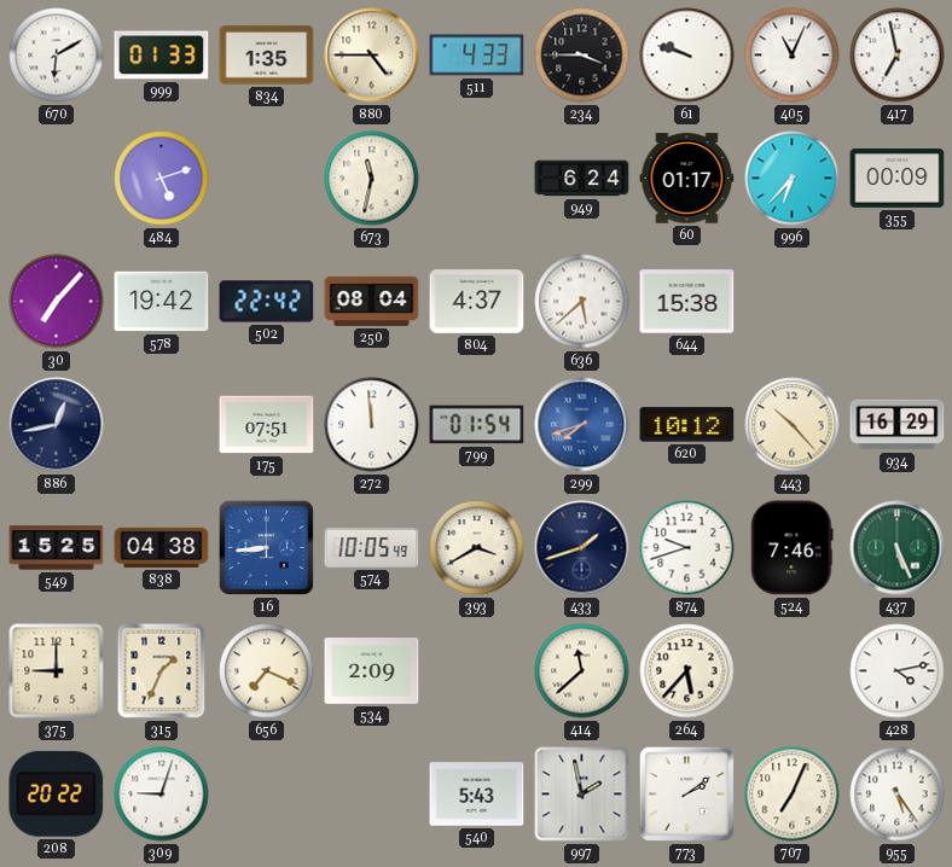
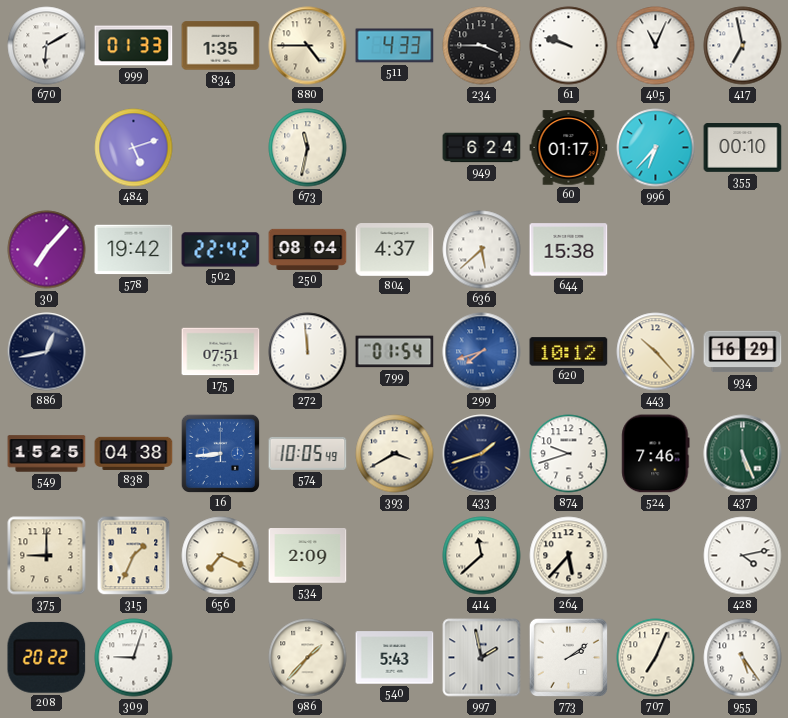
355: 00:09 -> 00:10
986: none -> 1:37
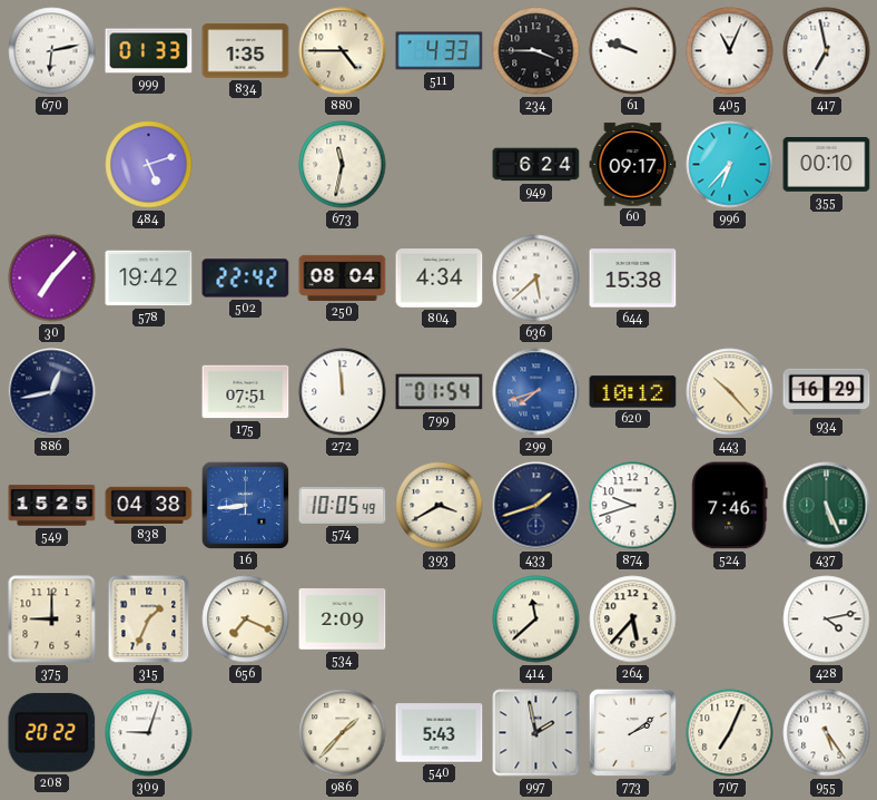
670: 6:10 -> 6:13
60: 01:17 -> 09:17
804: 4:37 -> 4:34
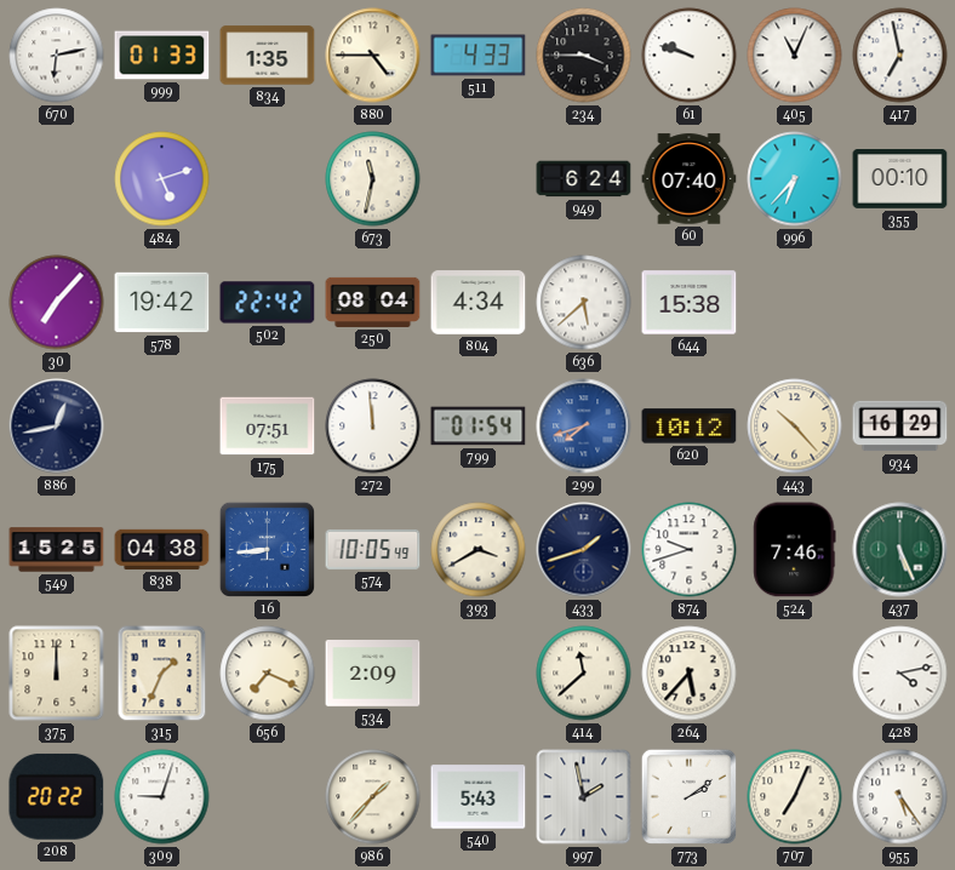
60: 09:17 -> 07:40
375: 9:00 -> 12:00
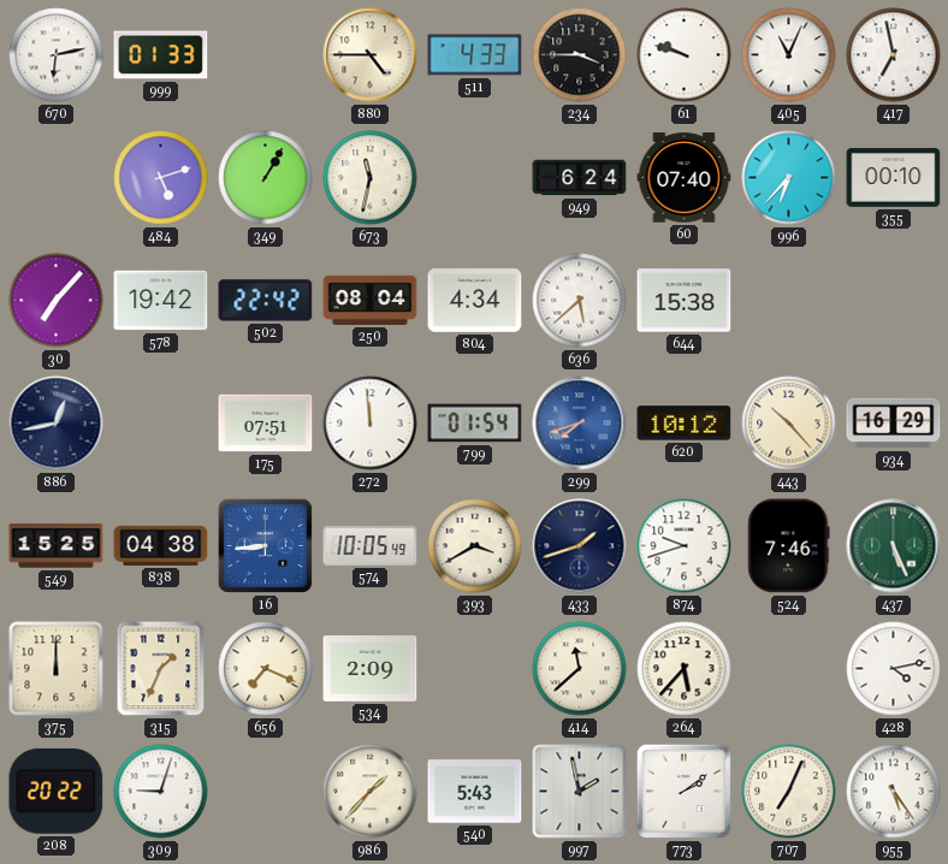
834: 1:35 -> none
349: none -> 1:05
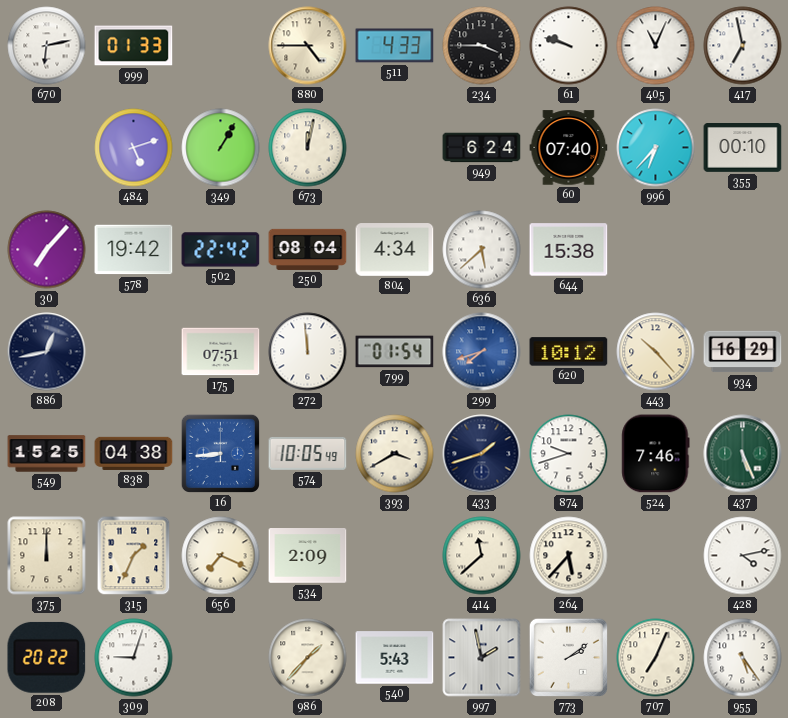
673: 11:32 -> 12:02
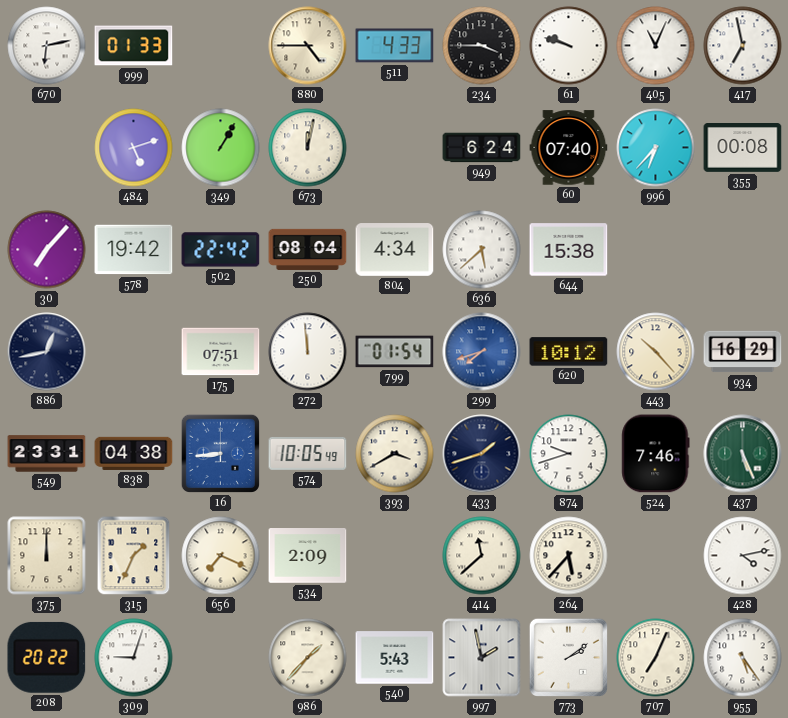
355: 00:10 -> 00:08
549: 15:25 -> 23:31
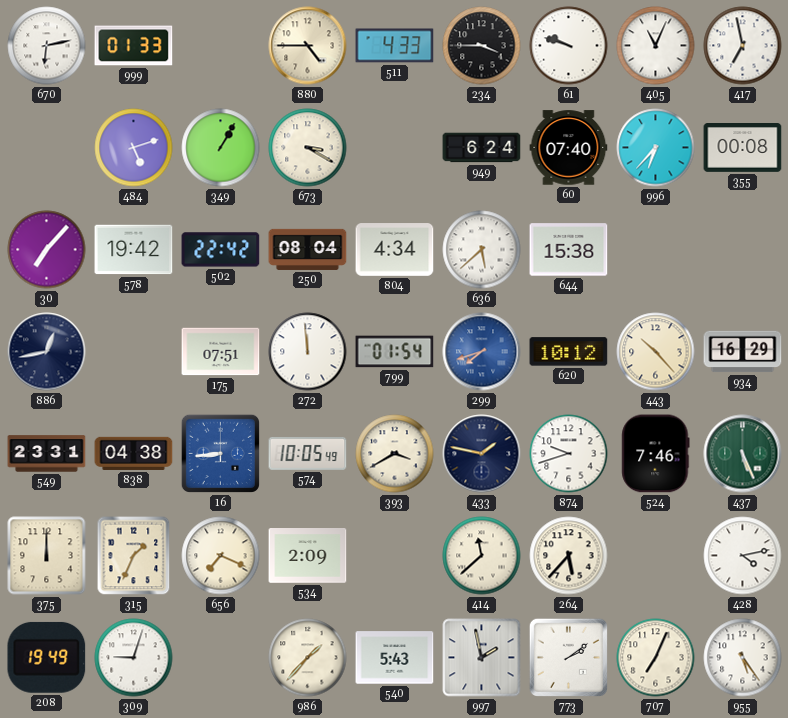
673: 12:02 -> 3:20
433: 1:42 -> 1:47
208: 20:22 -> 19:49
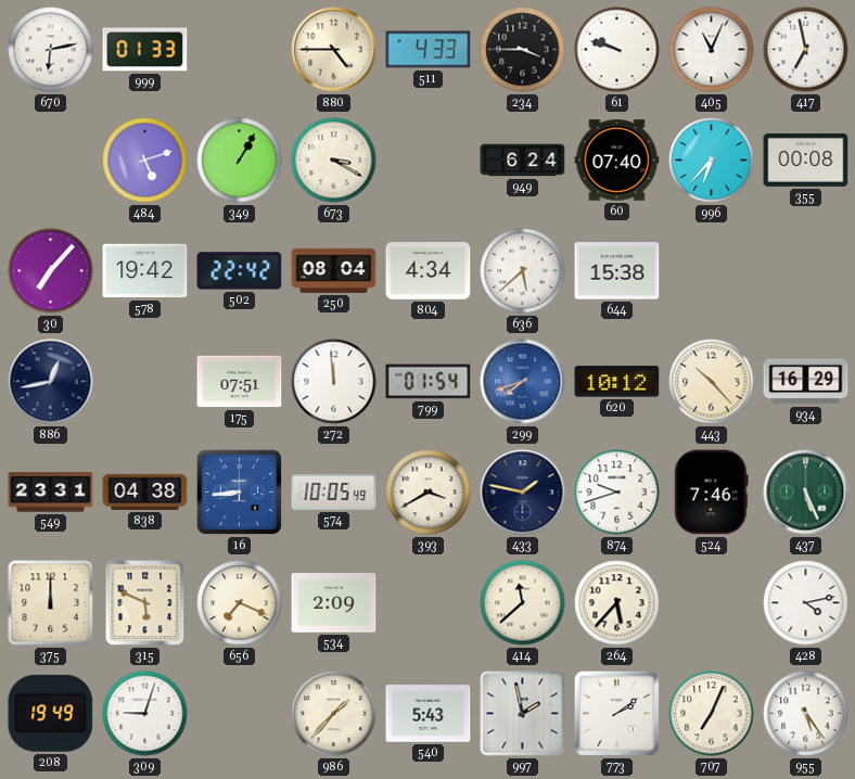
315: 1:34 -> 5:49
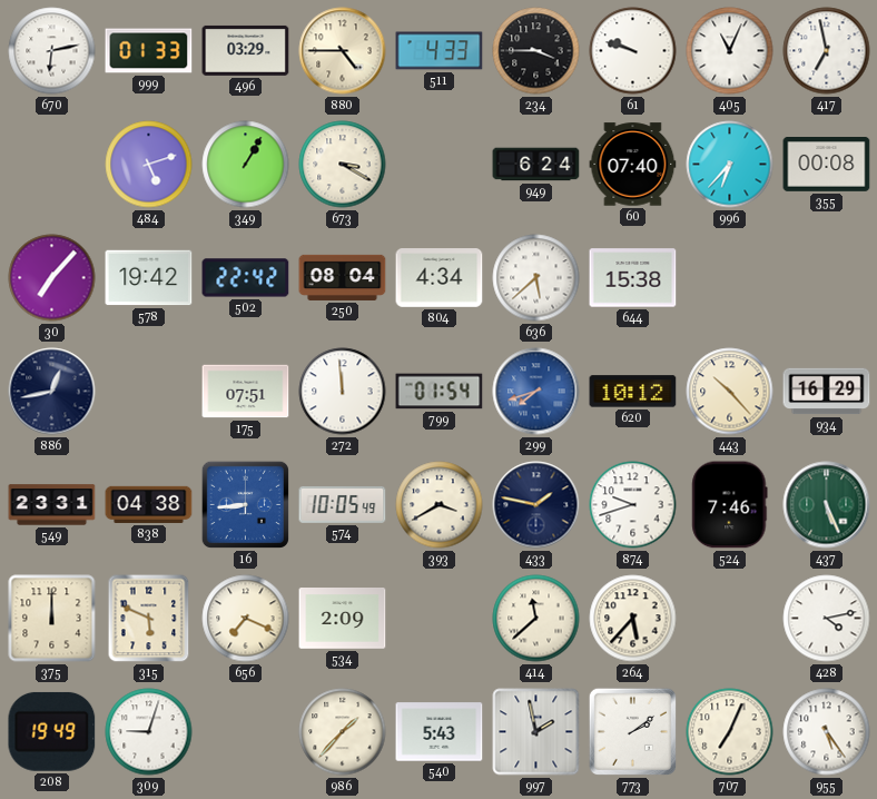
496: none -> 03:29
